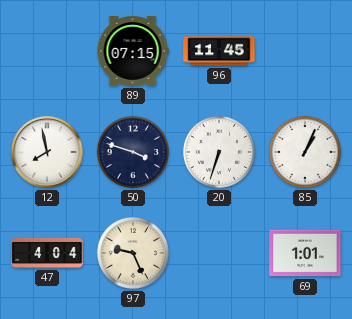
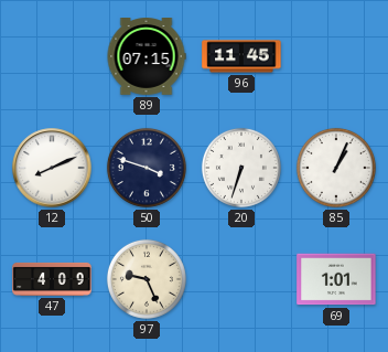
12: 7:58 -> 8:11
47: 4:04 -> 4:09
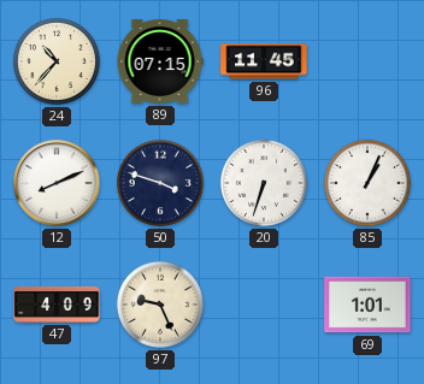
24: none -> 10:37
